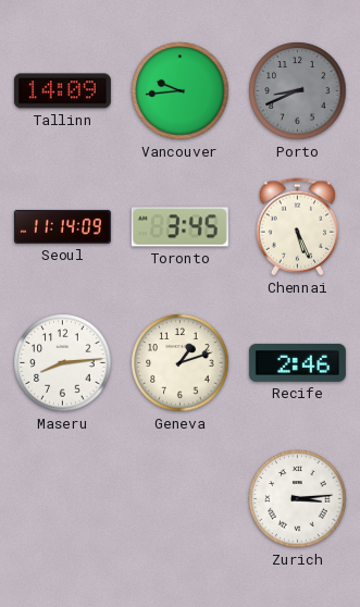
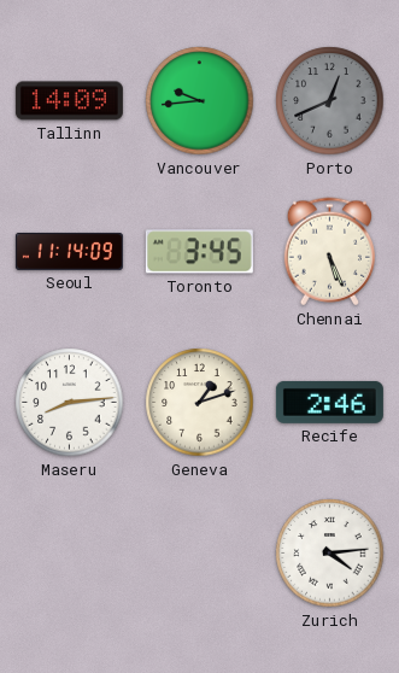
Porto: 8:41 -> 12:41
Zurich: 3:14 -> 4:14
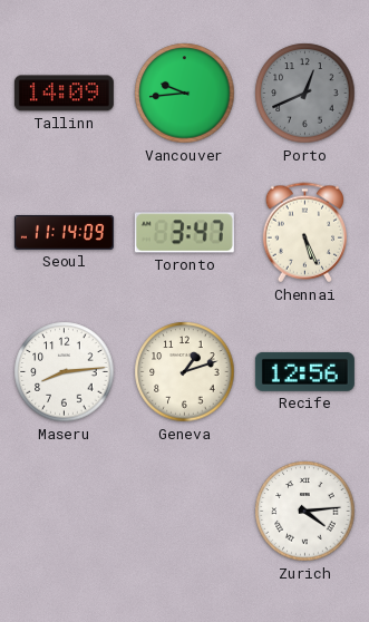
Toronto: 3:45 -> 3:47
Recife: 2:46 -> 12:56
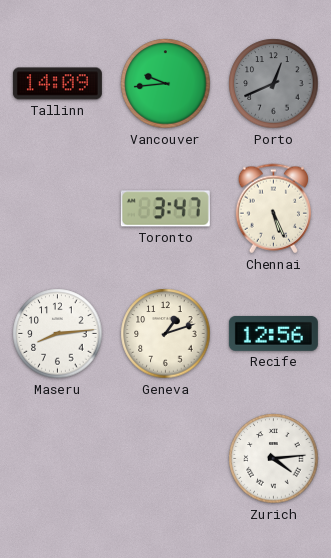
Seoul: 11:14 -> none
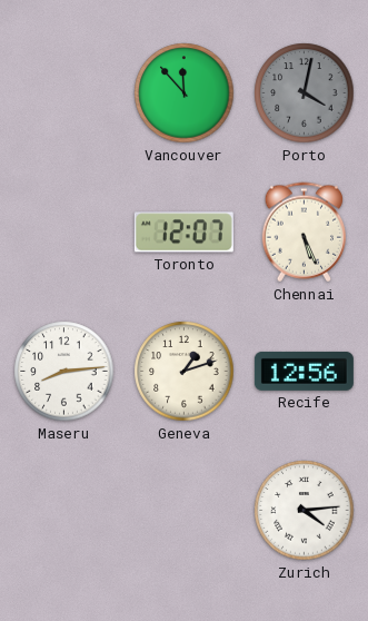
Tallinn: 14:09 -> none
Vancouver: 9:44 -> 11:53
Porto: 12:41 -> 4:02
Toronto: 3:47 -> 12:07
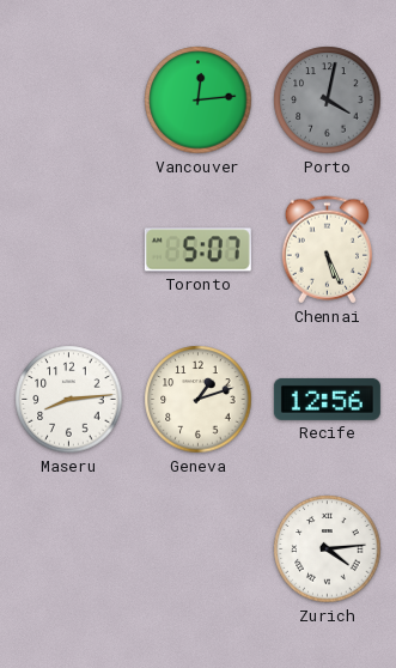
Vancouver: 11:53 -> 12:14
Toronto: 12:07 -> 5:07
